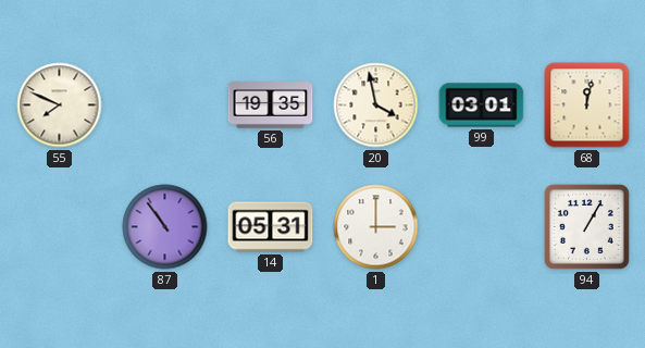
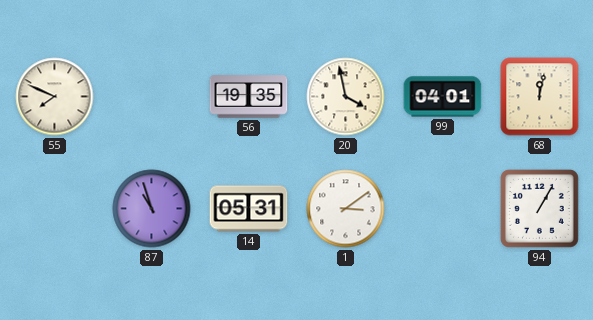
99: 03:01 -> 04:01
87: 10:54 -> 10:57
1: 3:00 -> 3:09
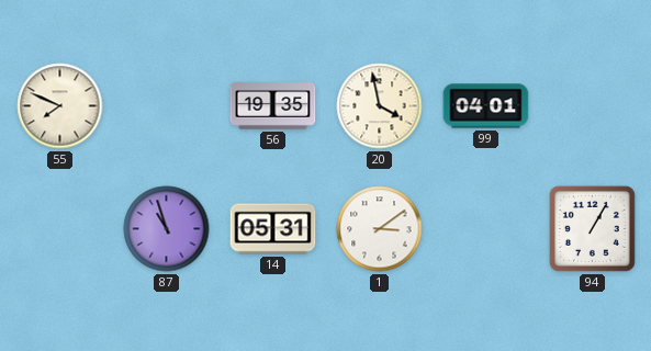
68: 12:02 -> none
